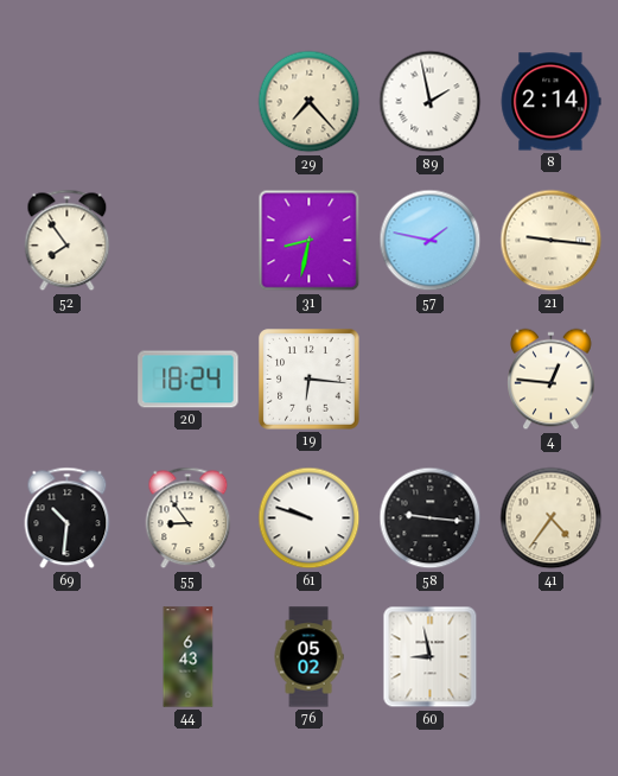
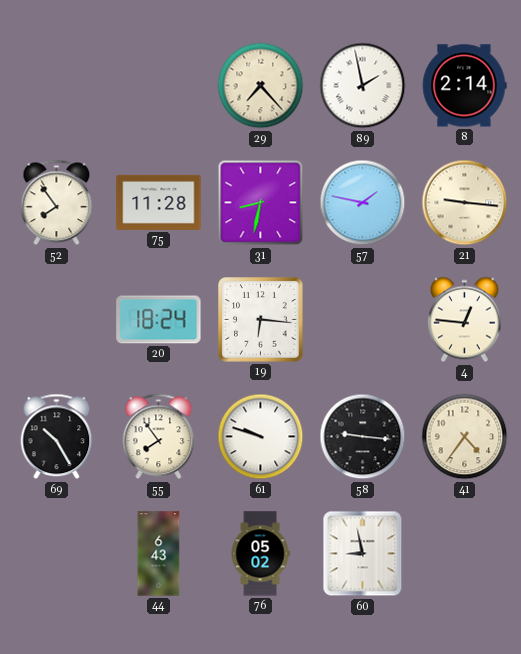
75: none -> 11:28
69: 10:31 -> 10:25
55: 8:54 -> 7:54
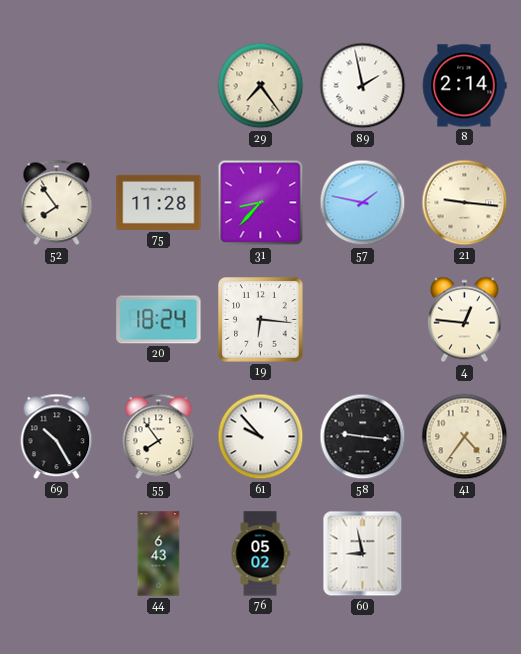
29: 7:23 -> 7:24
31: 8:32 -> 8:37
61: 9:48 -> 9:53
